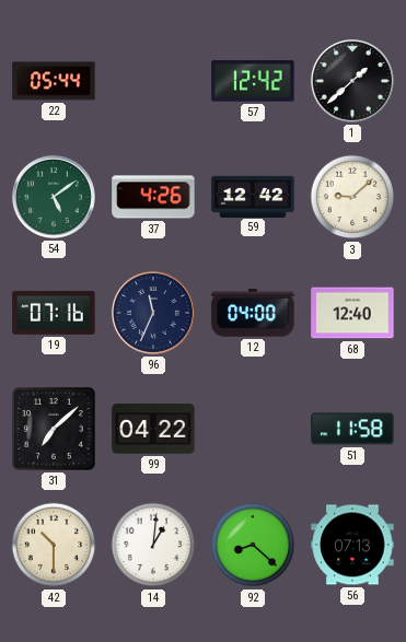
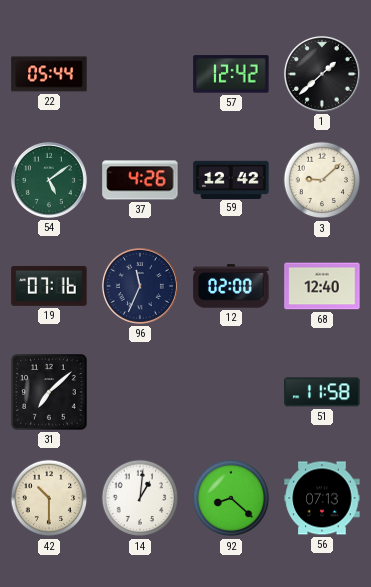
12: 04:00 -> 02:00
99: 04:22 -> none
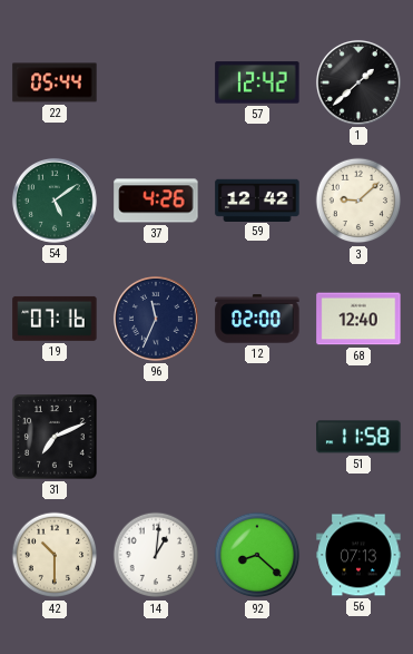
31: 7:08 -> 7:11
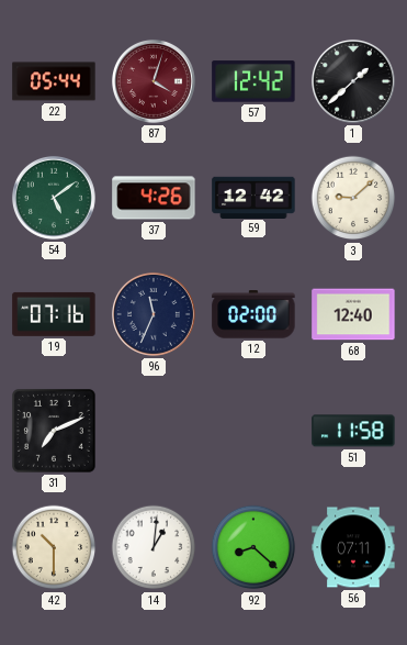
87: none -> 4:03
56: 07:13 -> 07:11
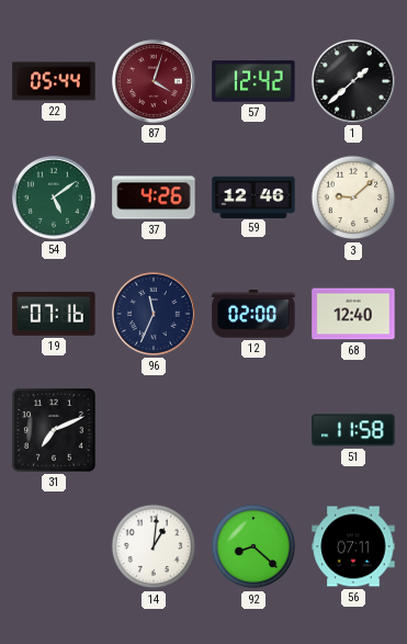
59: 12:42 -> 12:46
42: 10:30 -> none
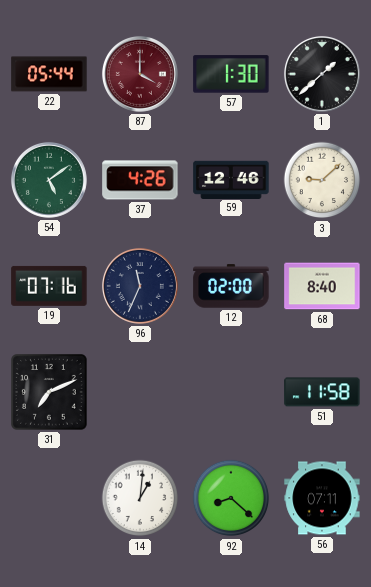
87: 4:03 -> 4:00
57: 12:42 -> 1:30
68: 12:40 -> 8:40
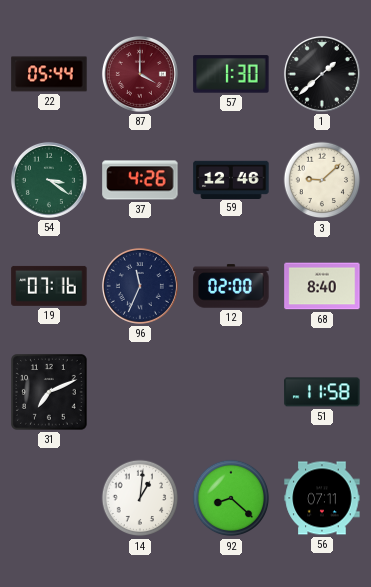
54: 5:09 -> 3:21
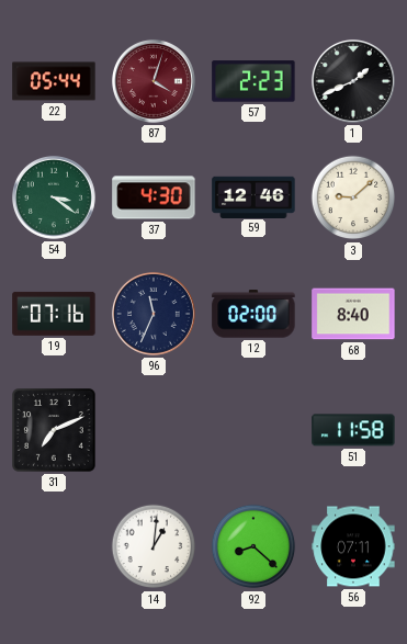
87: 4:00 -> 4:03
57: 1:30 -> 2:23
1: 1:38 -> 1:41
37: 4:26 -> 4:30
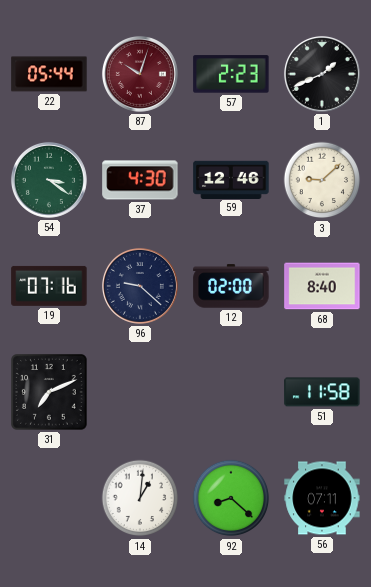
87: 4:03 -> 10:03
96: 11:34 -> 9:22
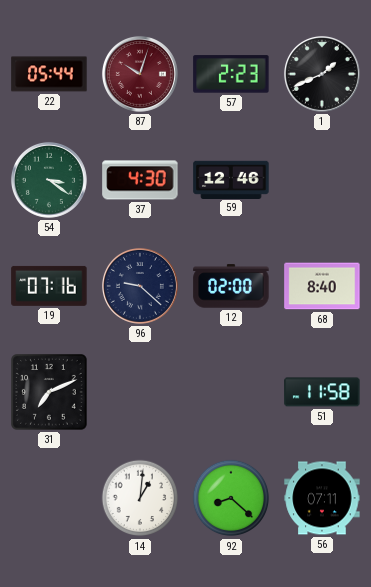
3: 9:08 -> none
